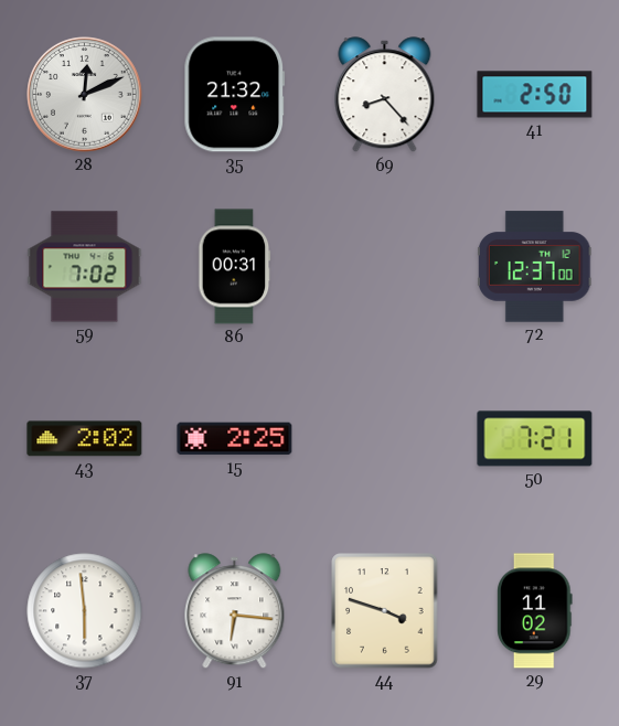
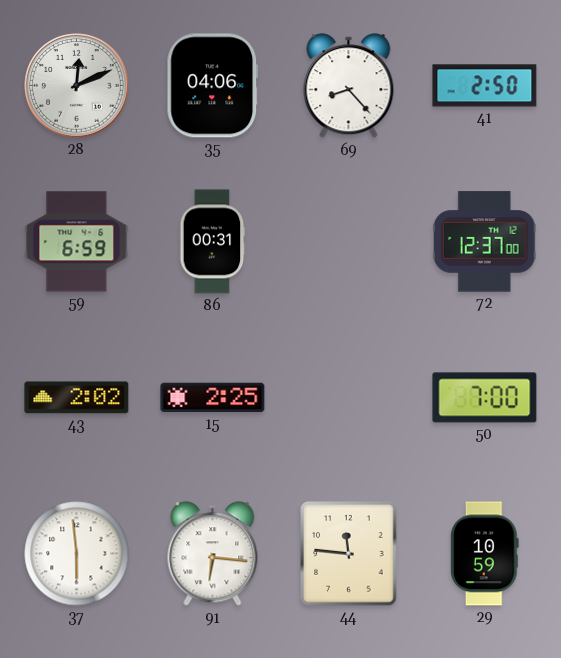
35: 21:32 -> 04:06
59: 7:02 -> 6:59
50: 7:21 -> 7:00
44: 3:48 -> 11:46
29: 11:02 -> 10:59
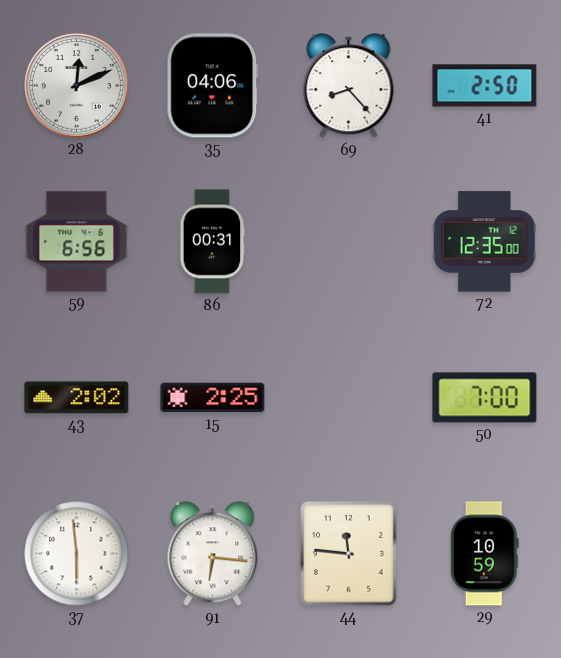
59: 6:59 -> 6:56
72: 12:37 -> 12:35
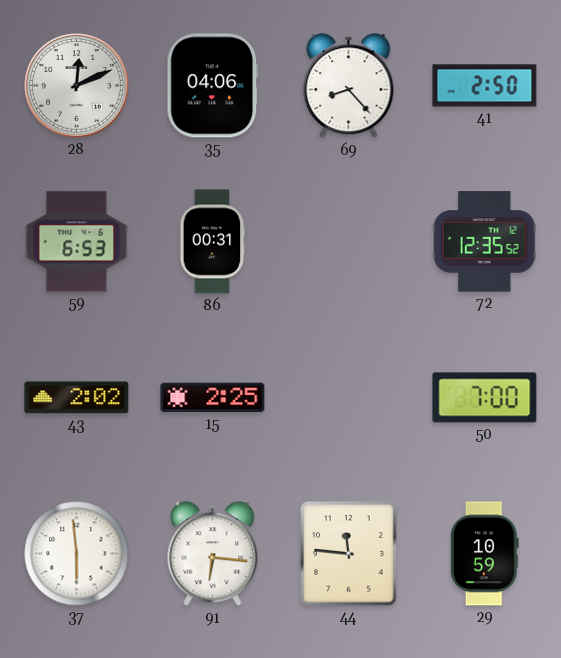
59: 6:56 -> 6:53
72: 12:35:00 -> 12:35:52
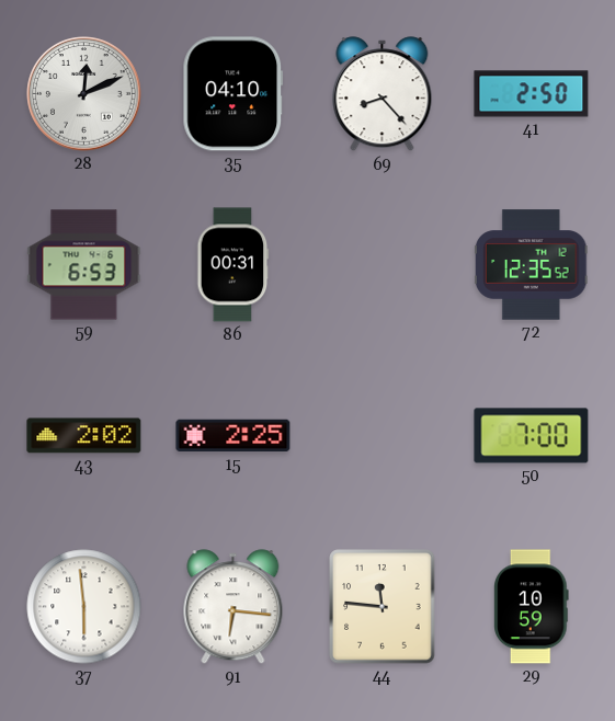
35: 04:06 -> 04:10
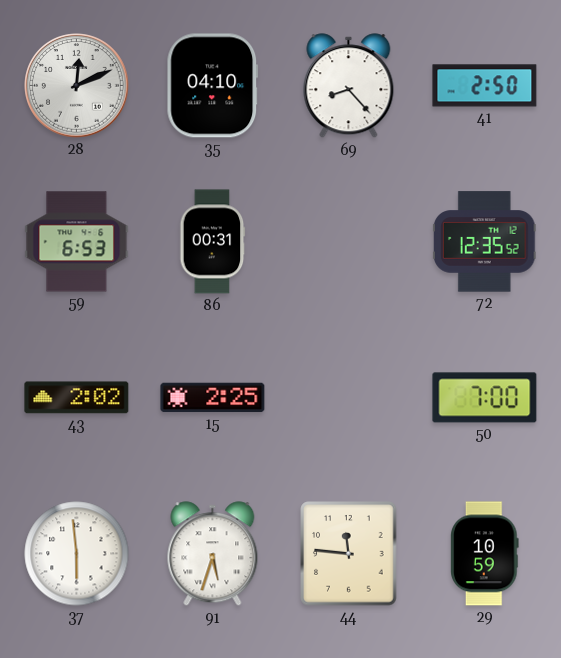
91: 6:16 -> 5:33
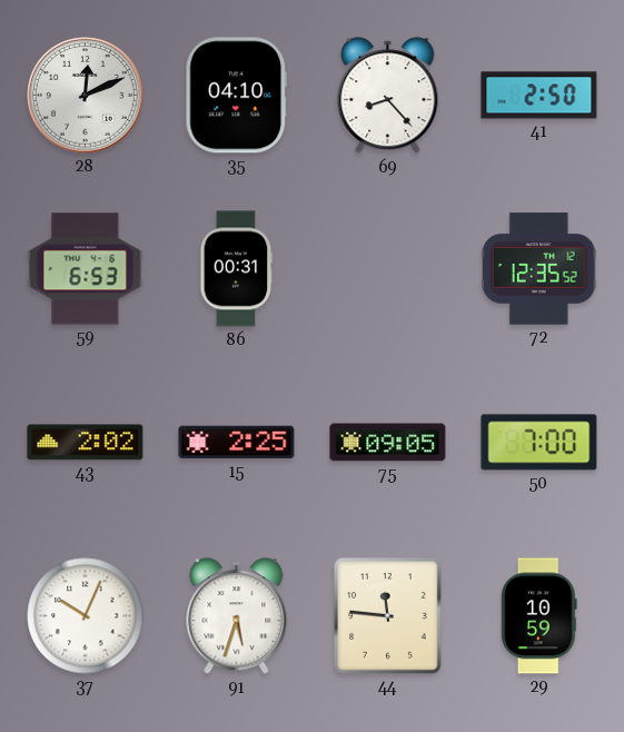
75: none -> 09:05
37: 5:59 -> 10:04
